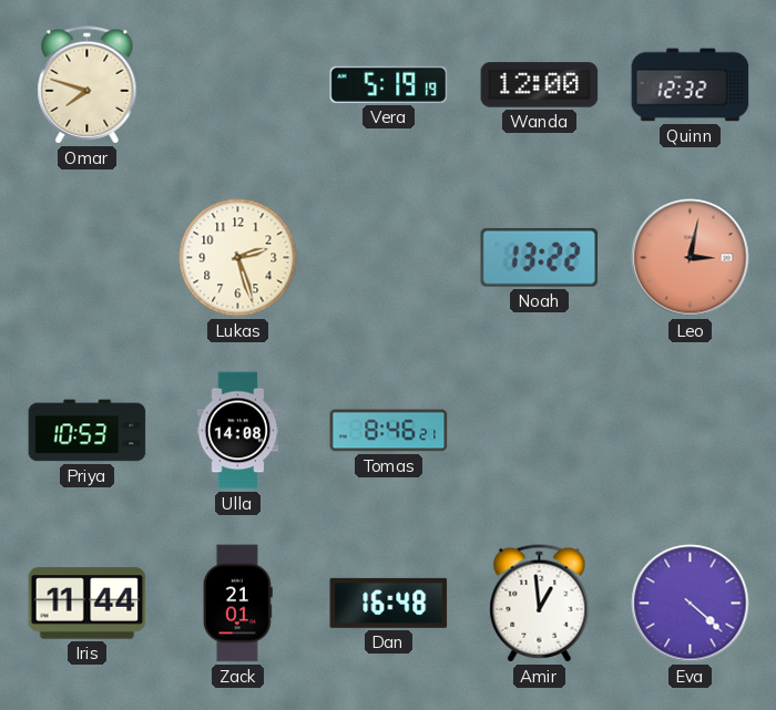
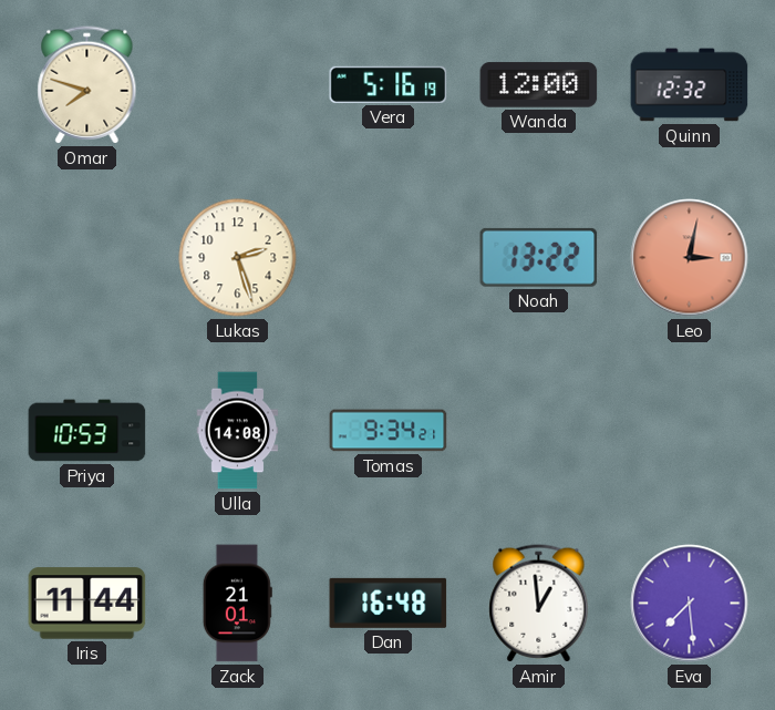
Vera: 5:19 -> 5:16
Tomas: 8:46 -> 9:34
Eva: 4:22 -> 7:29
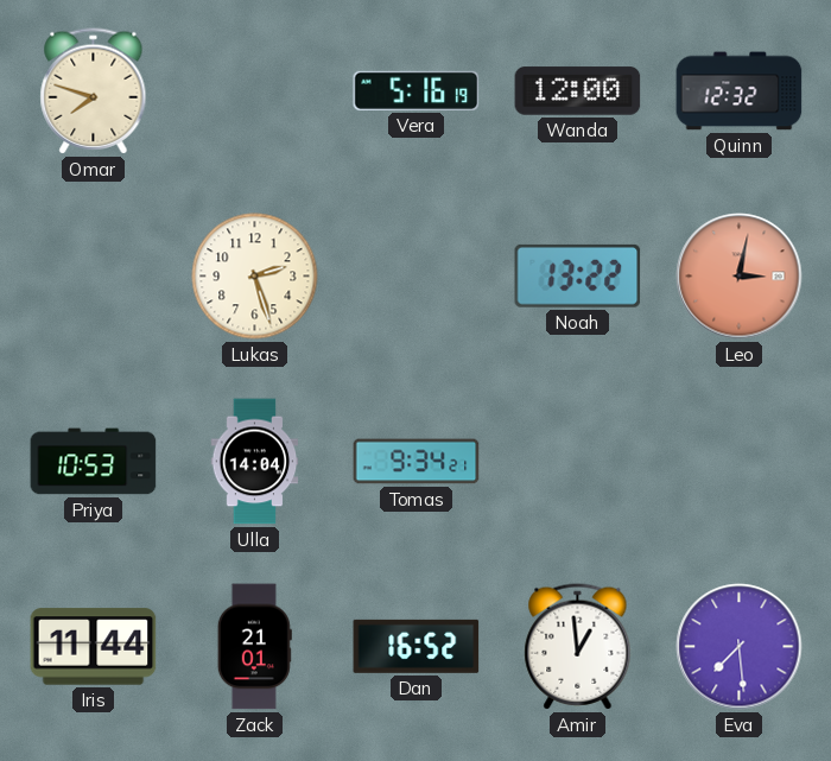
Ulla: 14:08 -> 14:04
Dan: 16:48 -> 16:52
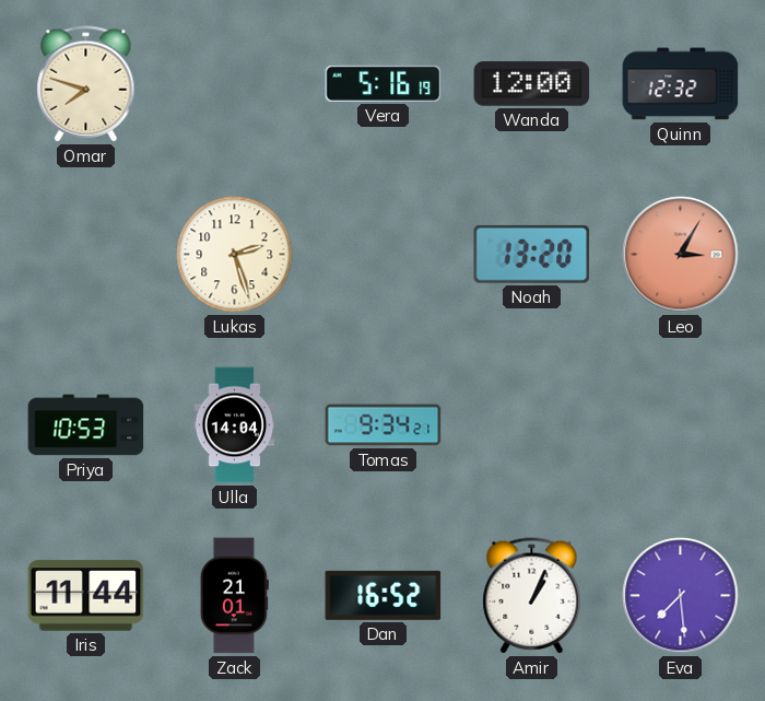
Noah: 13:22 -> 13:20
Leo: 3:02 -> 3:05
Amir: 12:59 -> 1:04
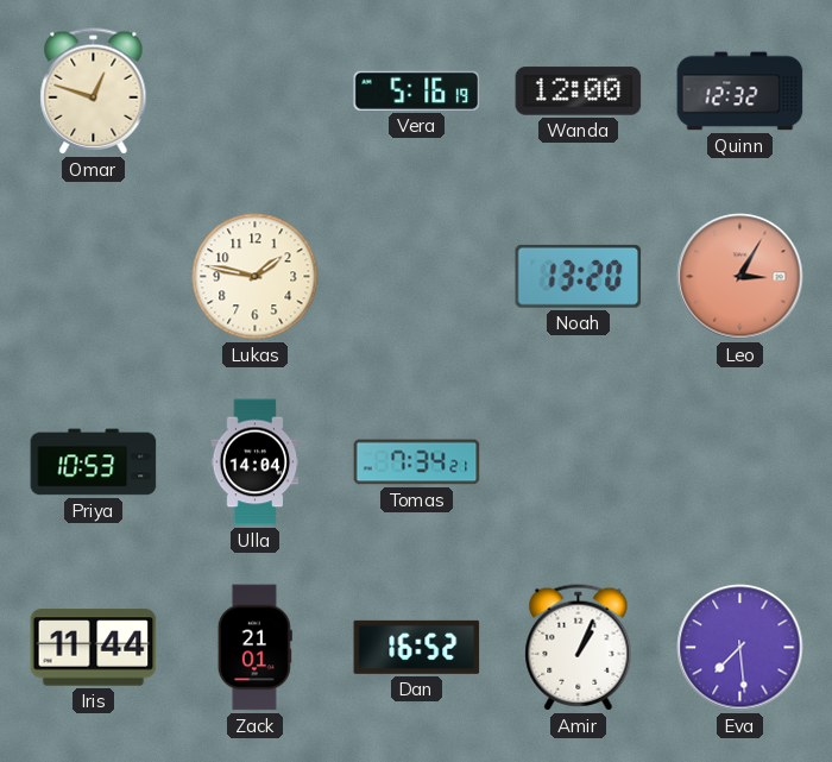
Omar: 7:48 -> 12:48
Lukas: 2:27 -> 1:47
Tomas: 9:34 -> 7:34
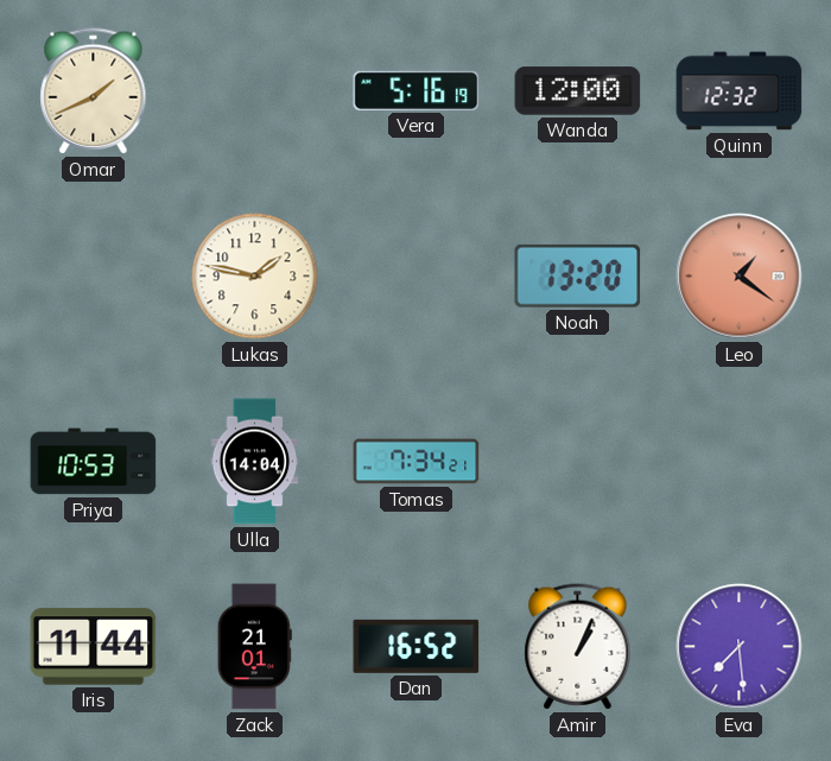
Omar: 12:48 -> 1:41
Leo: 3:05 -> 1:21
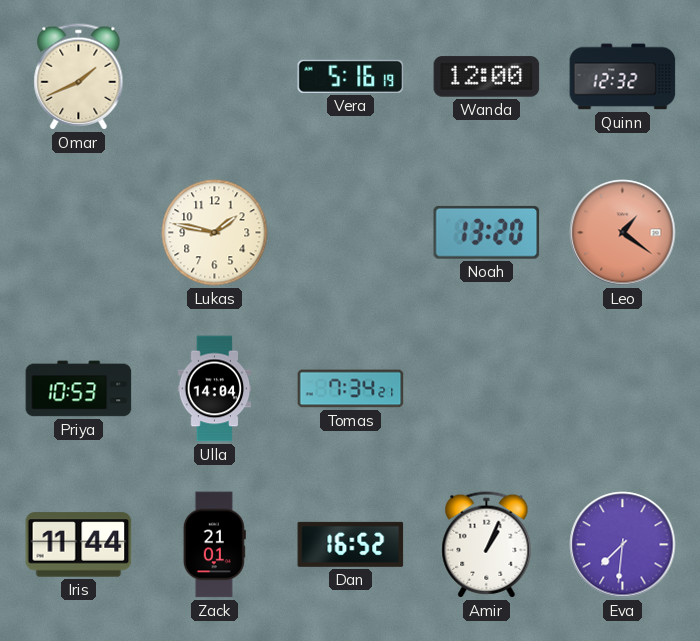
Eva: 7:29 -> 7:31
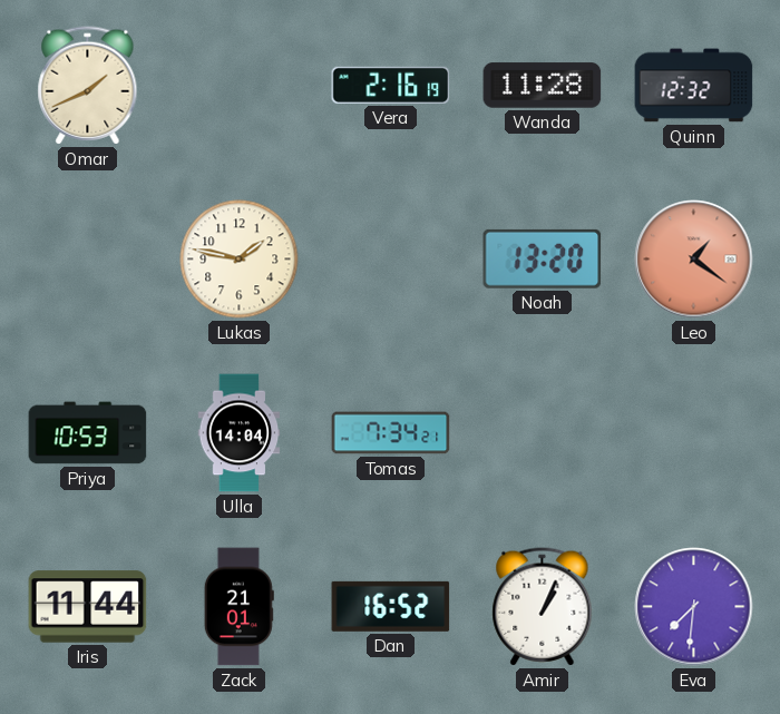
Vera: 5:16 -> 2:16
Wanda: 12:00 -> 11:28
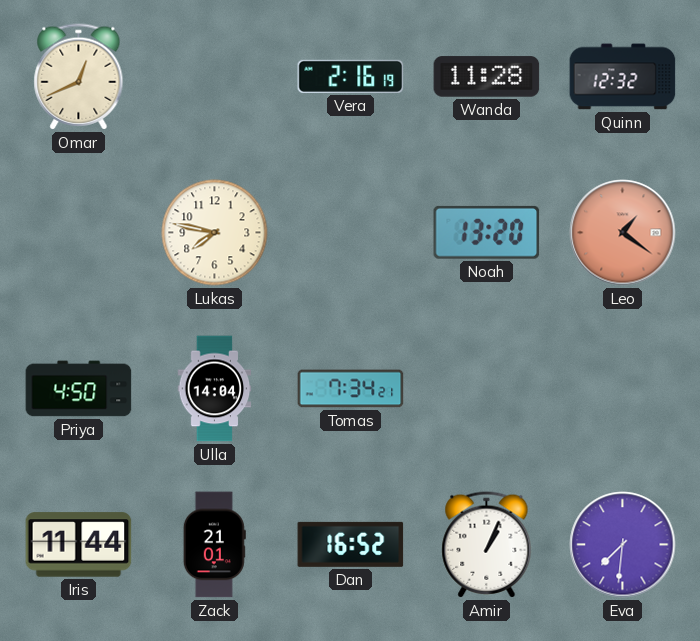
Omar: 1:41 -> 12:41
Lukas: 1:47 -> 7:47
Priya: 10:53 -> 4:50
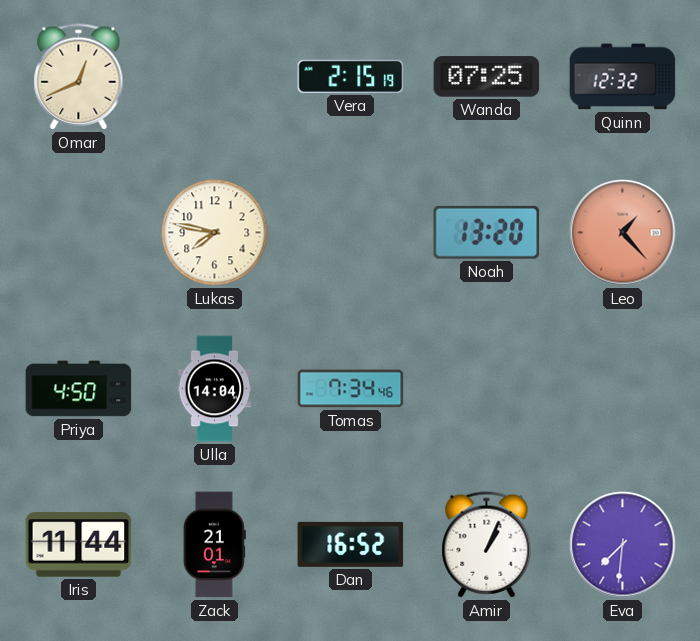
Vera: 2:16 -> 2:15
Wanda: 11:28 -> 07:25
Leo: 1:21 -> 1:23
Tomas: 7:34:21 -> 7:34:46
